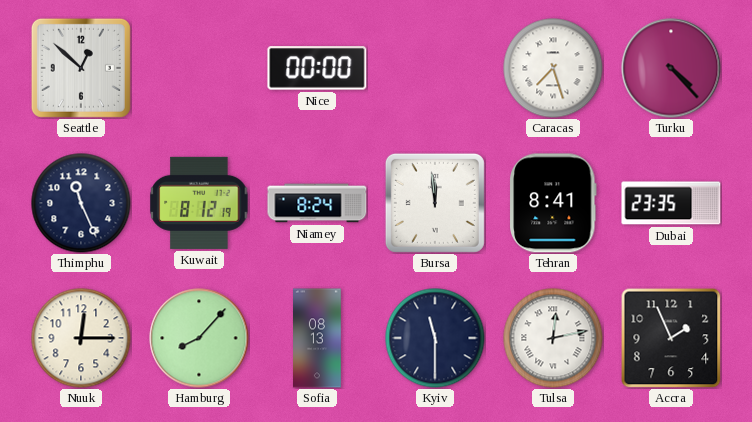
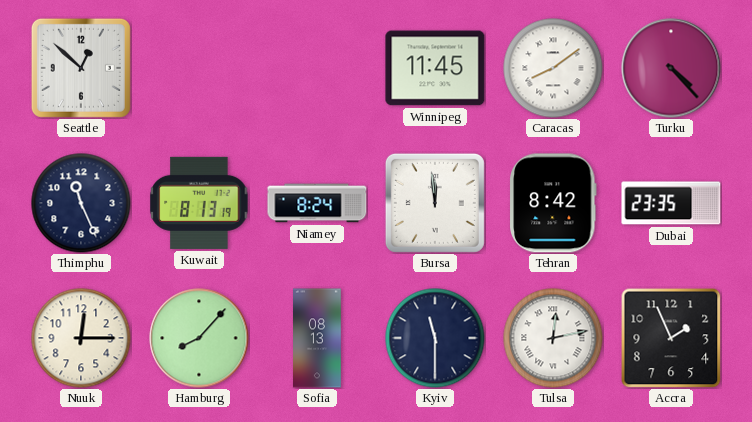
Nice: 00:00 -> none
Winnipeg: none -> 11:45
Caracas: 7:27 -> 8:09
Kuwait: 8:12 -> 8:13
Tehran: 8:41 -> 8:42
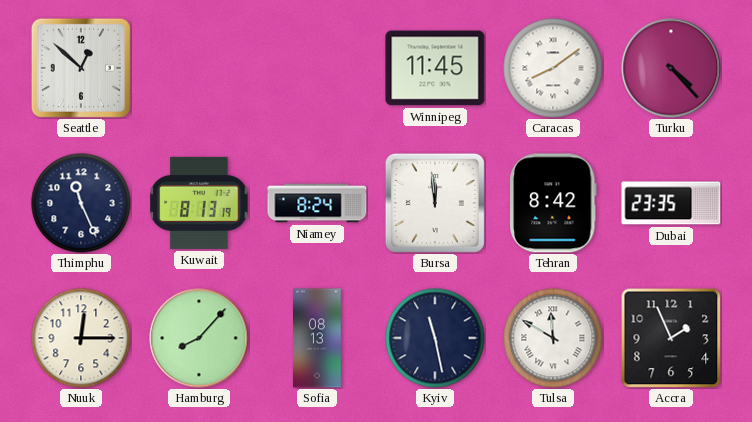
Kyiv: 11:30 -> 11:28
Tulsa: 12:13 -> 11:50
